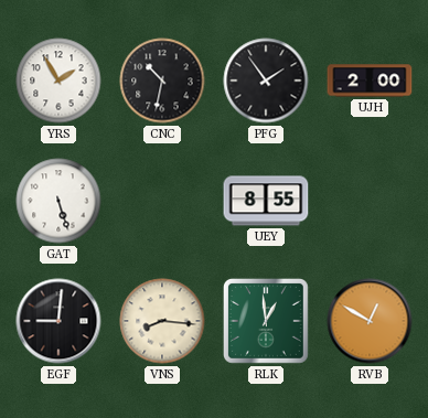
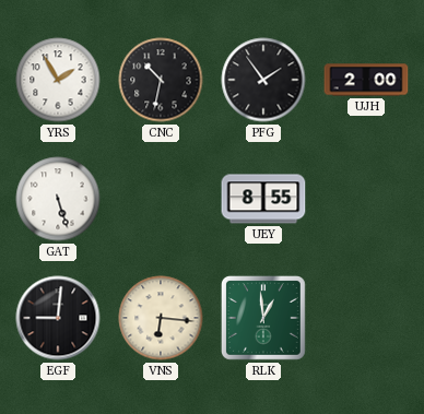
VNS: 8:16 -> 6:16
RVB: 12:50 -> none
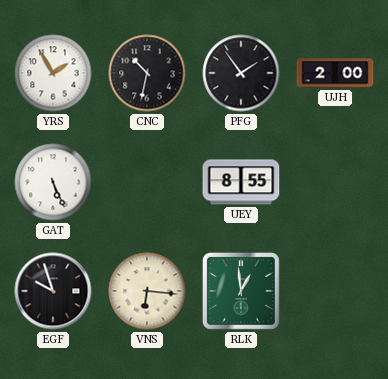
GAT: 5:27 -> 5:26
EGF: 9:01 -> 9:57
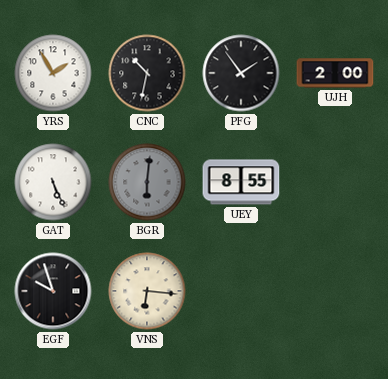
BGR: none -> 6:01
RLK: 12:59 -> none
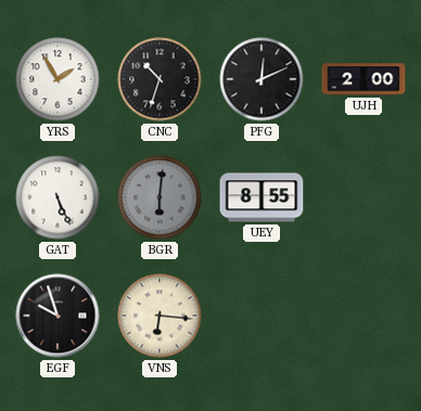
CNC: 10:32 -> 10:33
PFG: 1:54 -> 12:11
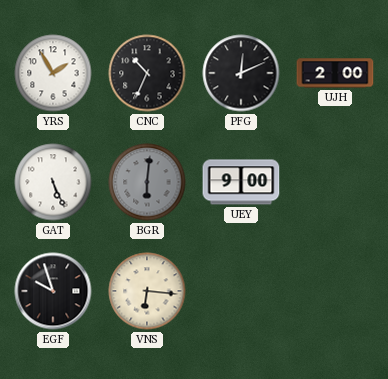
CNC: 10:33 -> 10:34
UEY: 8:55 -> 9:00
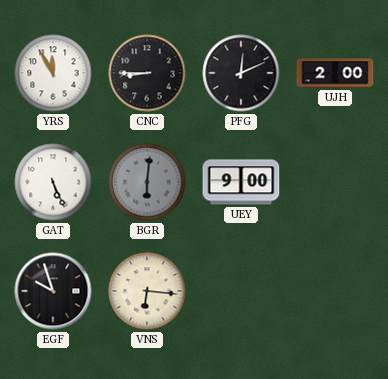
YRS: 1:55 -> 11:55
CNC: 10:34 -> 8:45
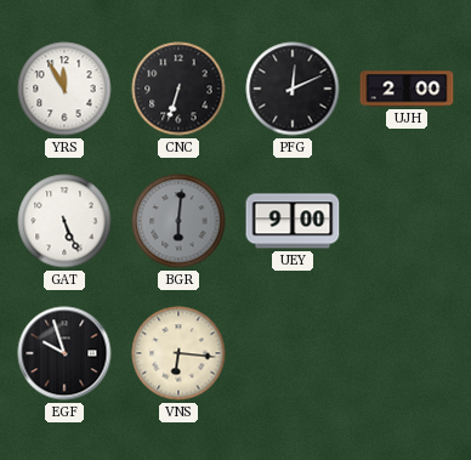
CNC: 8:45 -> 6:33
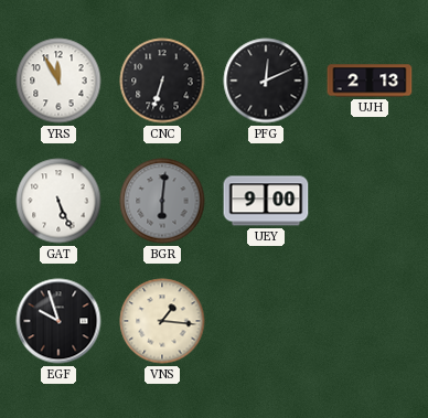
UJH: 2:00 -> 2:13
VNS: 6:16 -> 1:16
